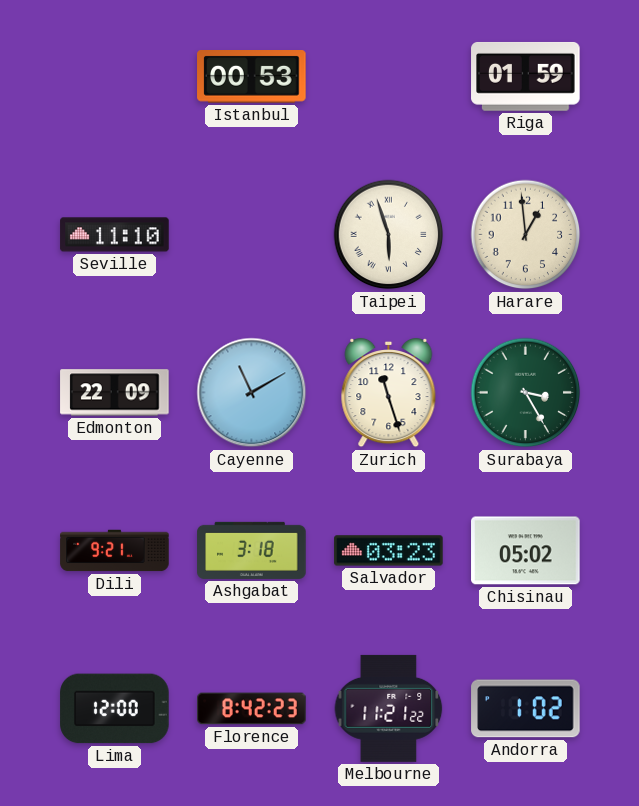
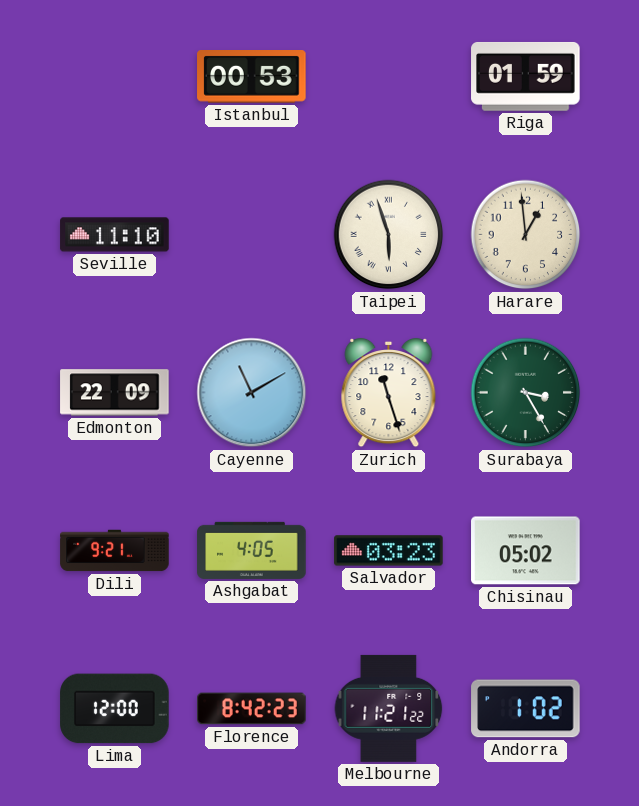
Ashgabat: 3:18 -> 4:05
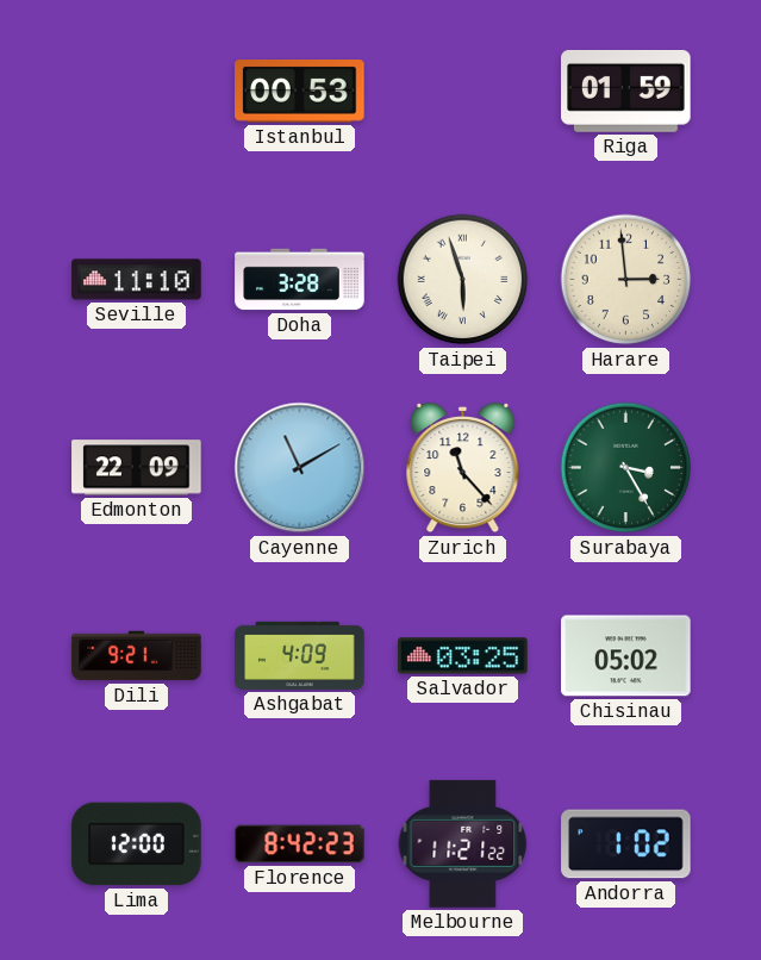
Doha: none -> 3:28
Harare: 12:59 -> 2:59
Zurich: 11:27 -> 11:23
Ashgabat: 4:05 -> 4:09
Salvador: 03:23 -> 03:25
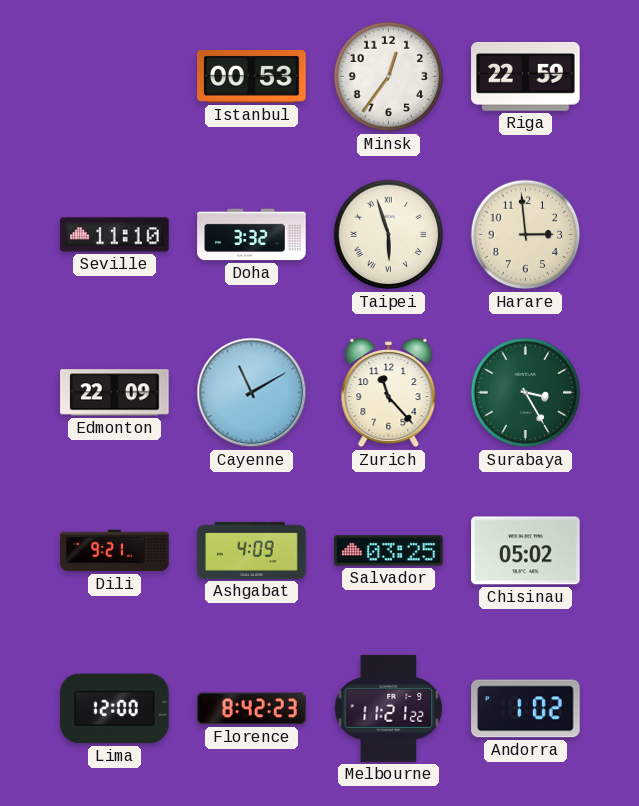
Minsk: none -> 12:36
Riga: 01:59 -> 22:59
Doha: 3:28 -> 3:32
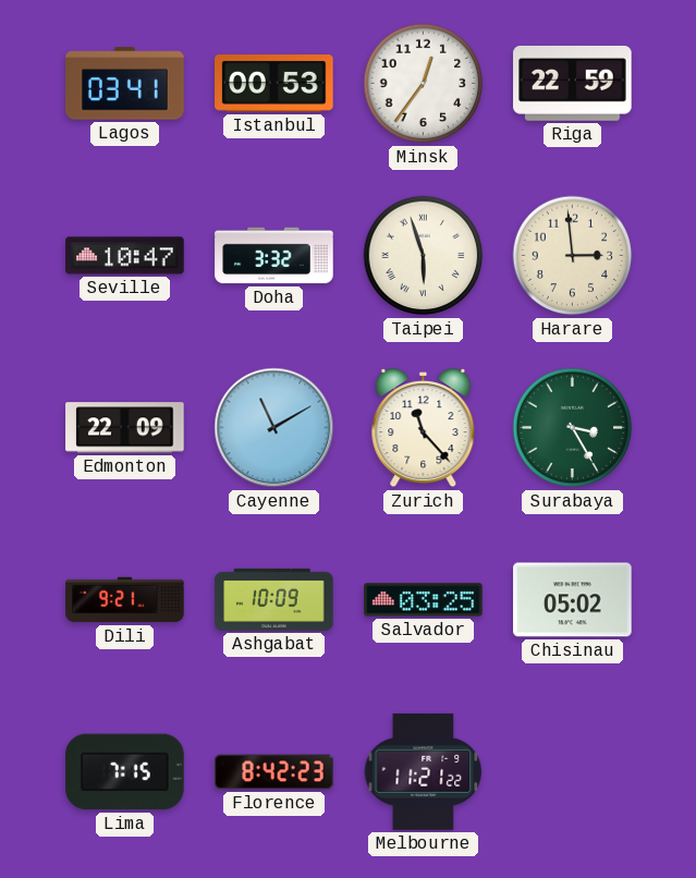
Lagos: none -> 03:41
Seville: 11:10 -> 10:47
Ashgabat: 4:09 -> 10:09
Lima: 12:00 -> 7:15
Andorra: 1:02 -> none
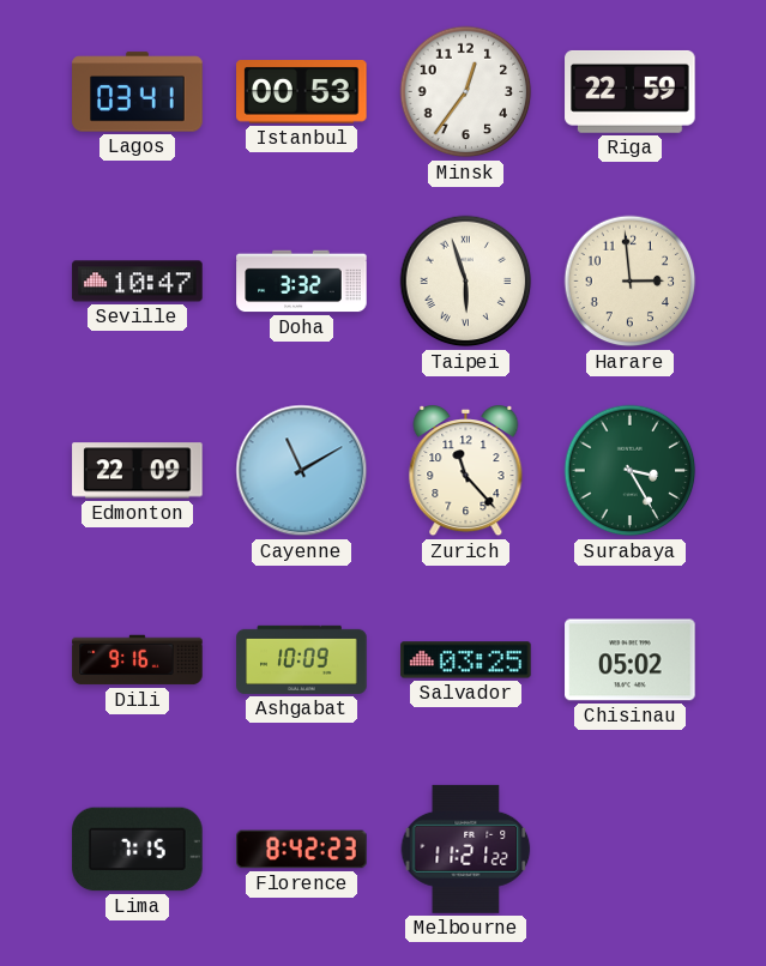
Dili: 9:21 -> 9:16
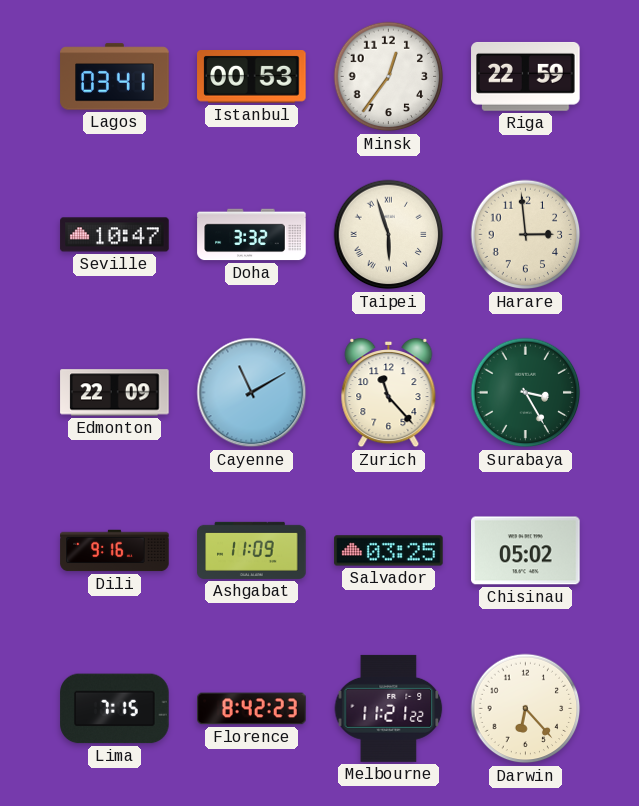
Ashgabat: 10:09 -> 11:09
Darwin: none -> 6:23
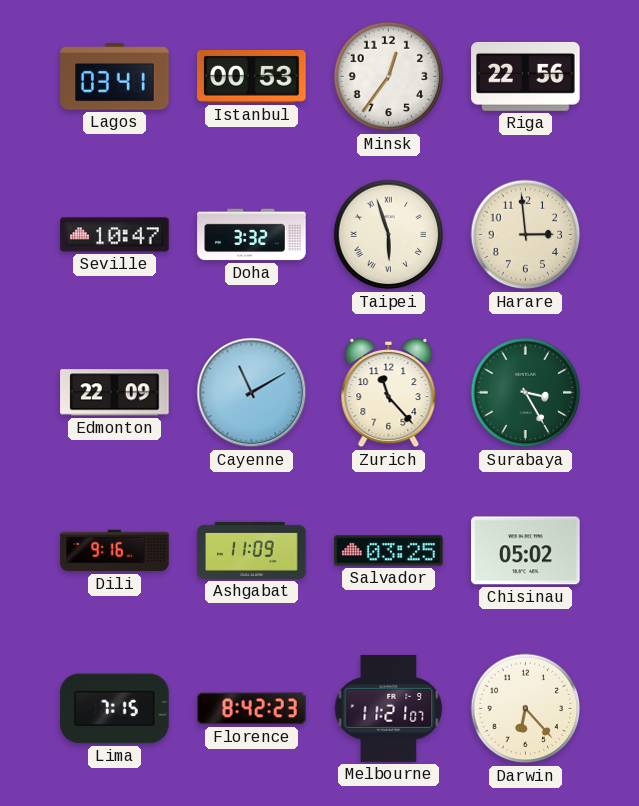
Riga: 22:59 -> 22:56
Melbourne: 11:21:22 -> 11:21:07
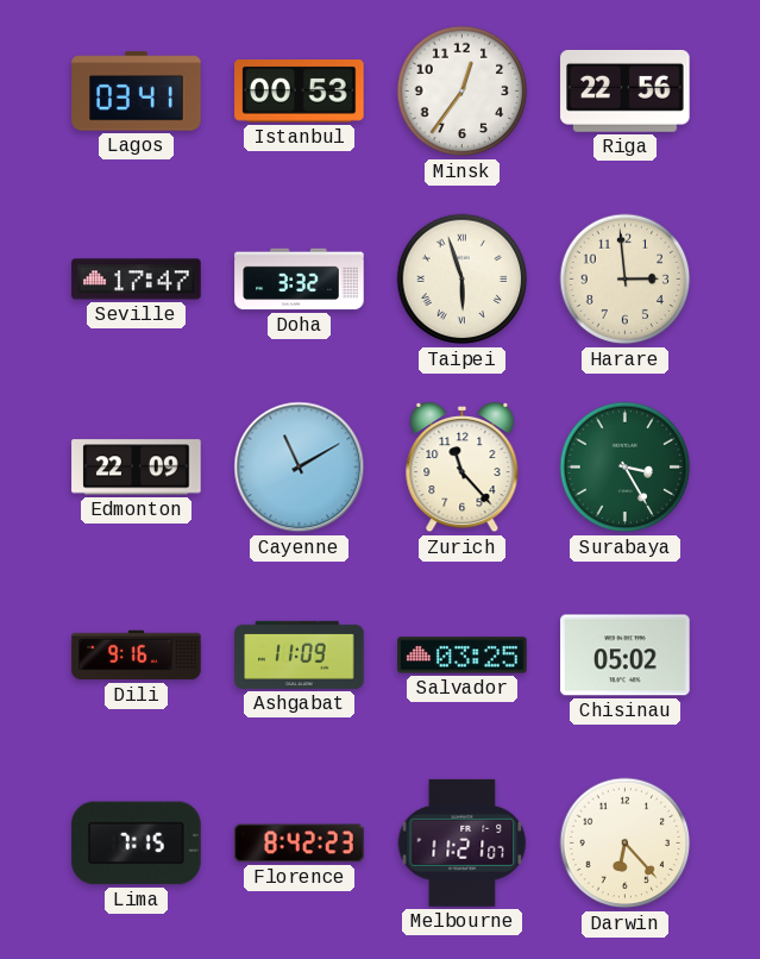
Seville: 10:47 -> 17:47
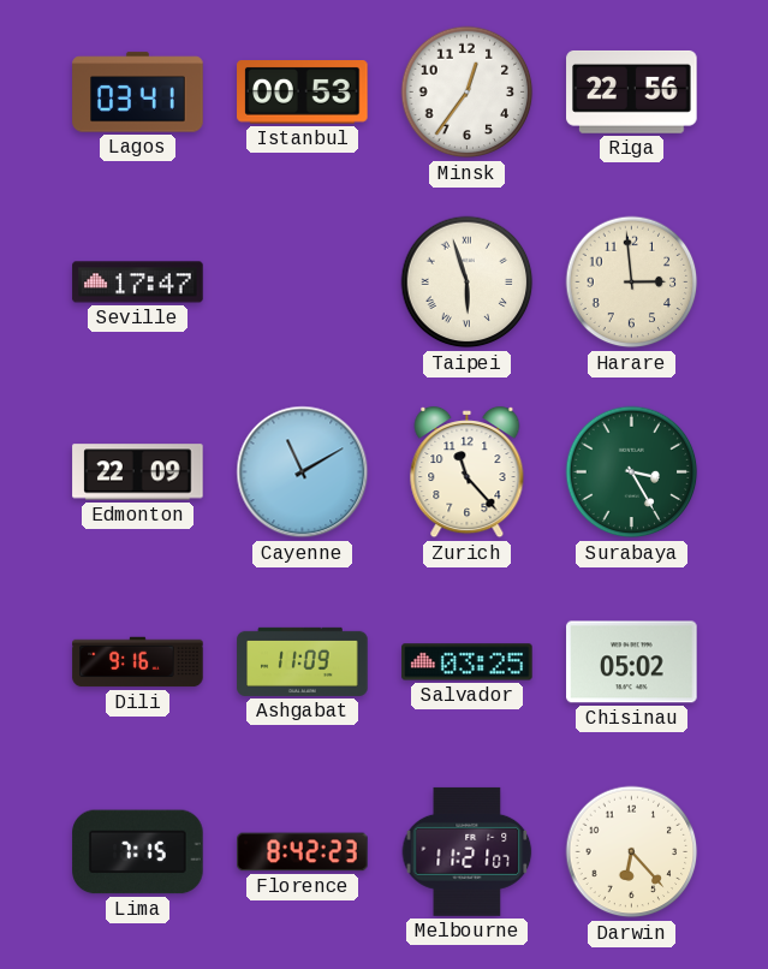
Doha: 3:32 -> none
